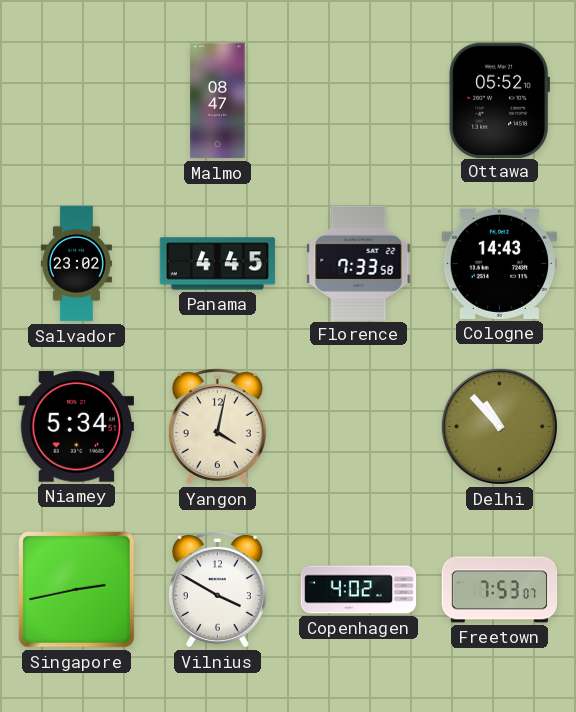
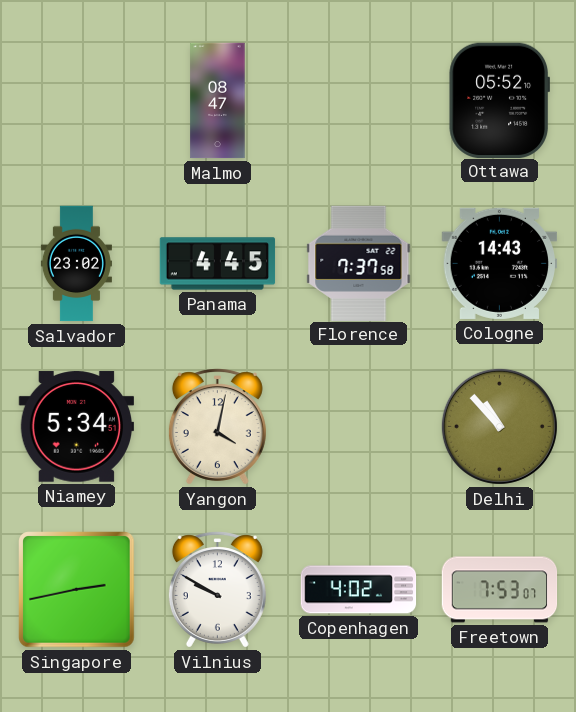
Florence: 7:33 -> 7:37
Vilnius: 3:50 -> 9:50
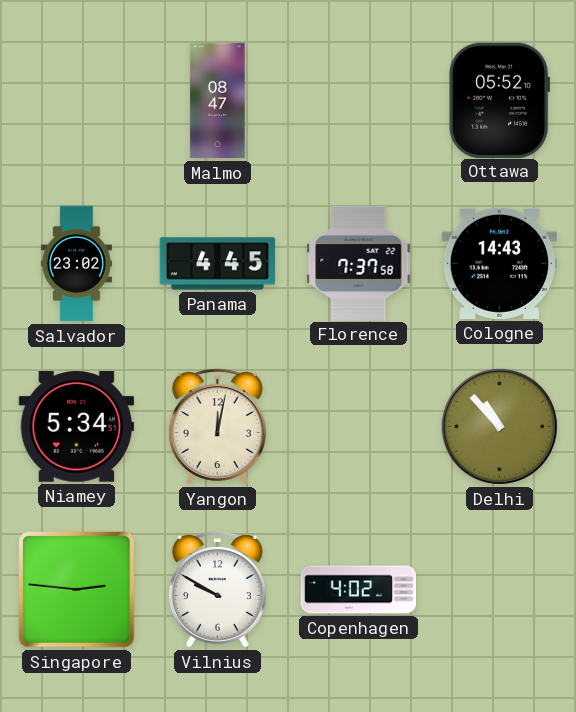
Yangon: 4:02 -> 12:02
Singapore: 2:43 -> 2:46
Freetown: 7:53 -> none
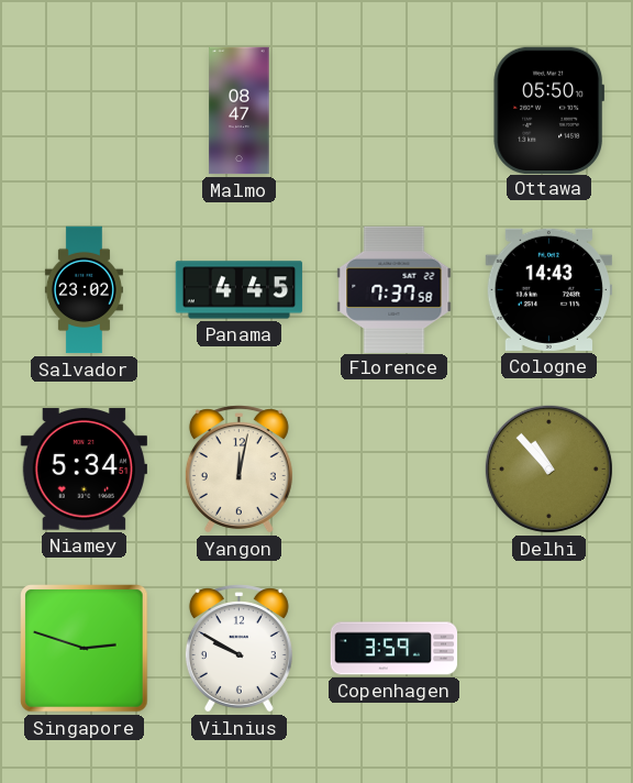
Ottawa: 05:52 -> 05:50
Singapore: 2:46 -> 2:48
Copenhagen: 4:02 -> 3:59
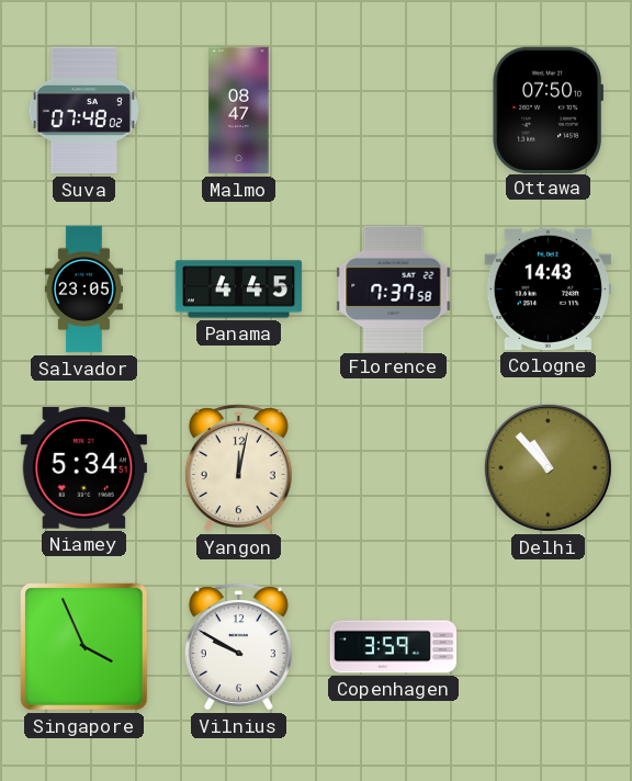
Suva: none -> 07:48
Ottawa: 05:50 -> 07:50
Salvador: 23:02 -> 23:05
Singapore: 2:48 -> 3:56
